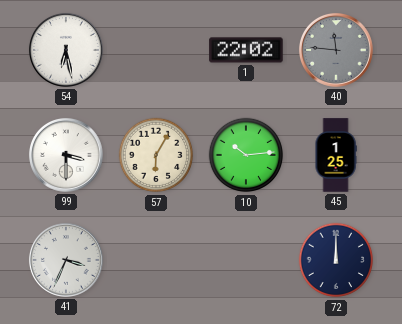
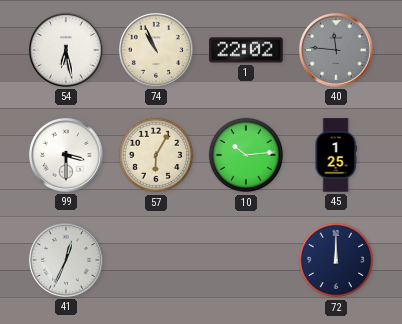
74: none -> 10:56
41: 3:34 -> 12:34
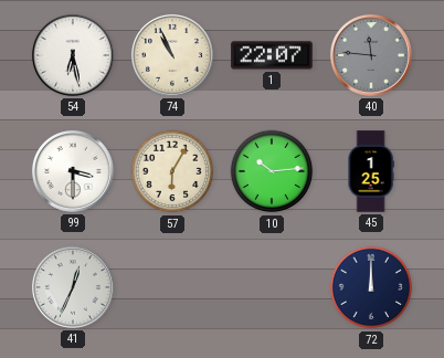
1: 22:02 -> 22:07
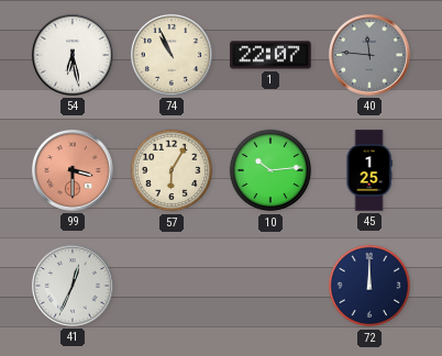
99 dial: white -> salmon
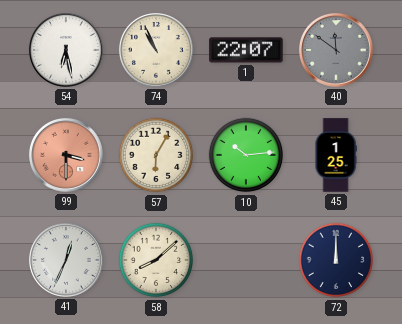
40: 11:46 -> 11:51
58: none -> 8:08
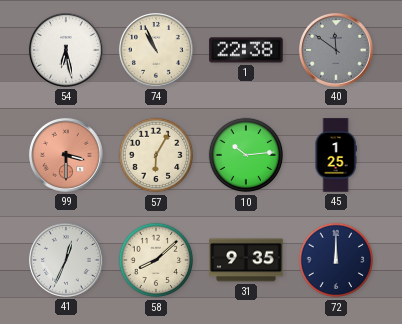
1: 22:07 -> 22:38
31: none -> 9:35
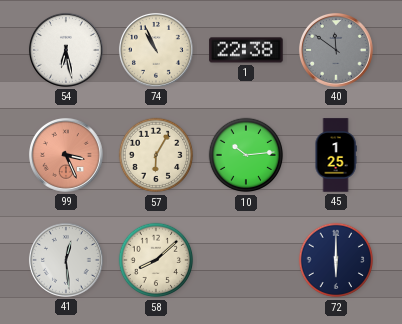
99: 3:30 -> 3:26
41: 12:34 -> 12:29
31: 9:35 -> none
72: 12:00 -> 6:00
